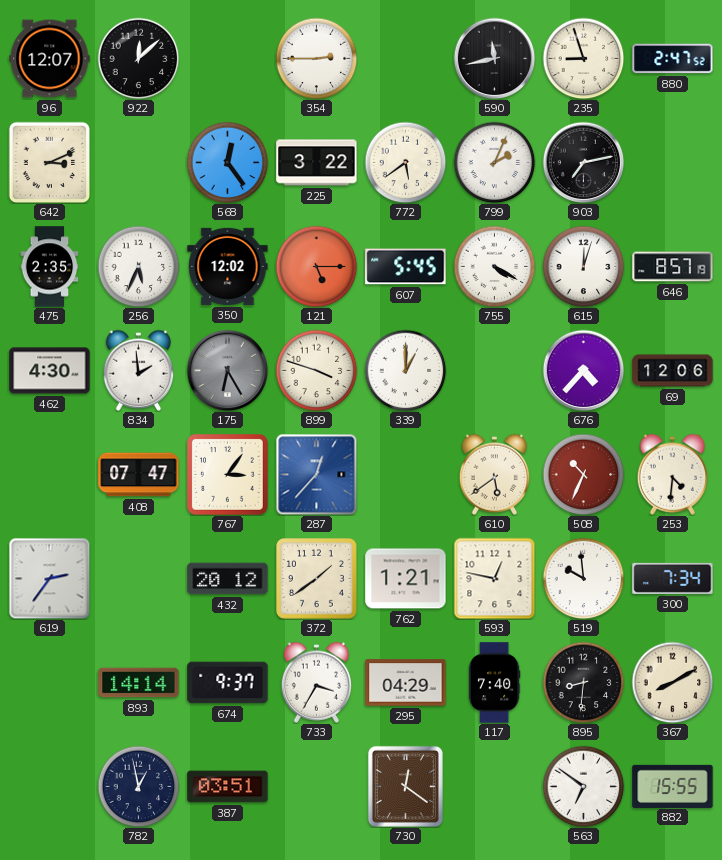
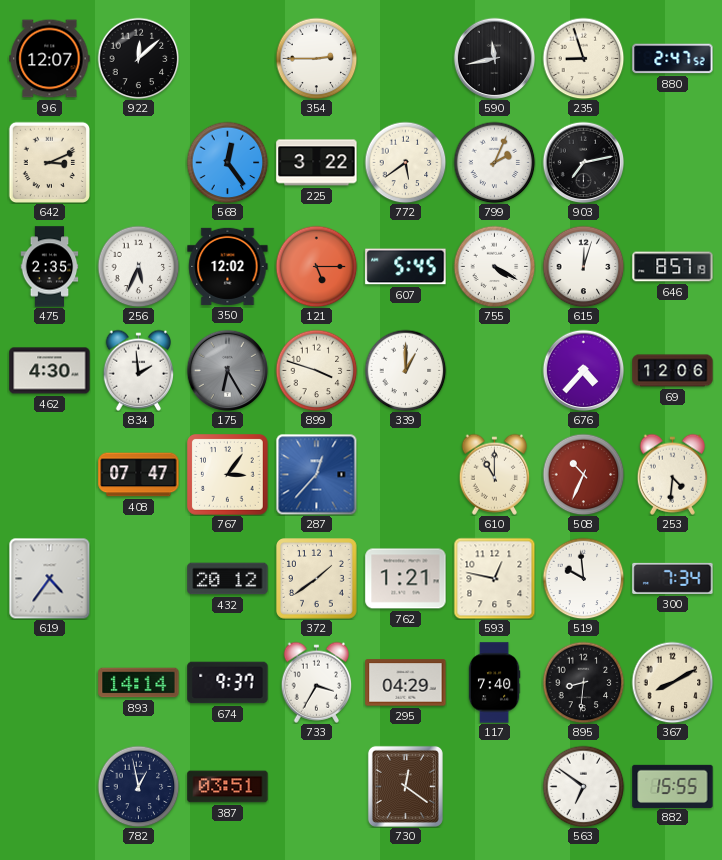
610: 5:39 -> 11:00
619: 2:36 -> 4:36
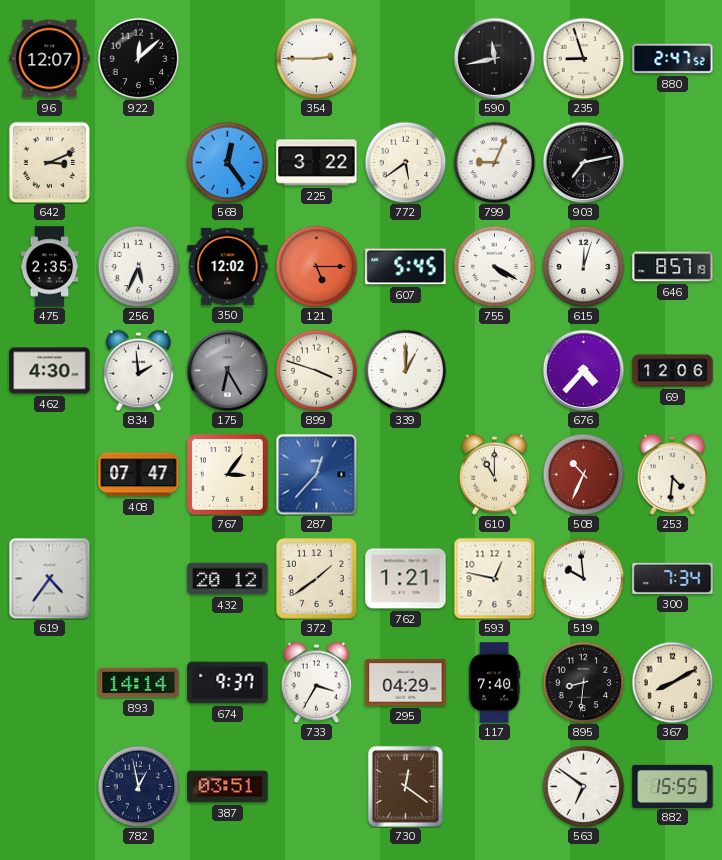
799: 2:04 -> 9:04
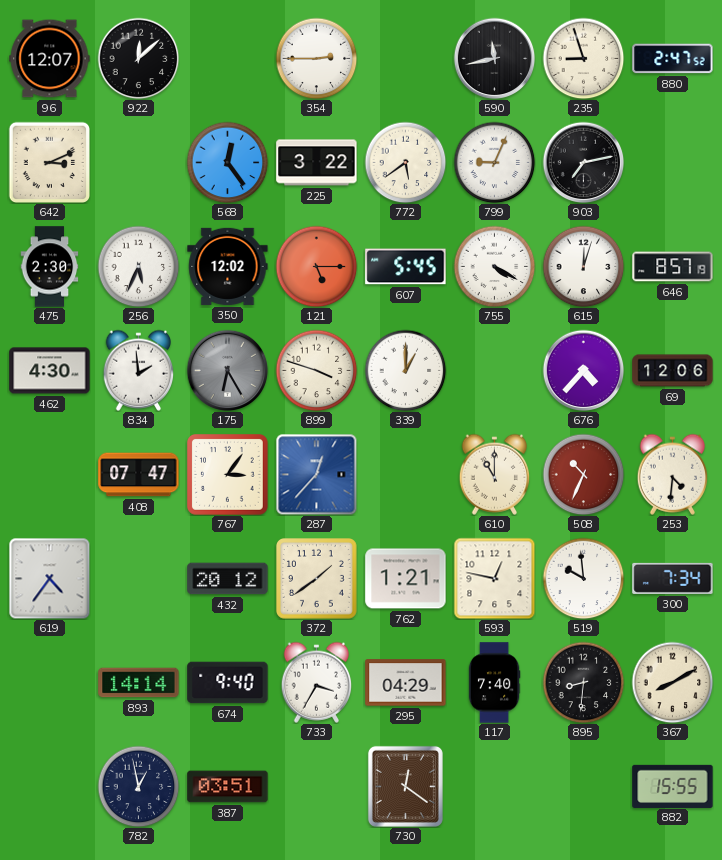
475: 2:35 -> 2:30
674: 9:37 -> 9:40
563: 6:51 -> none
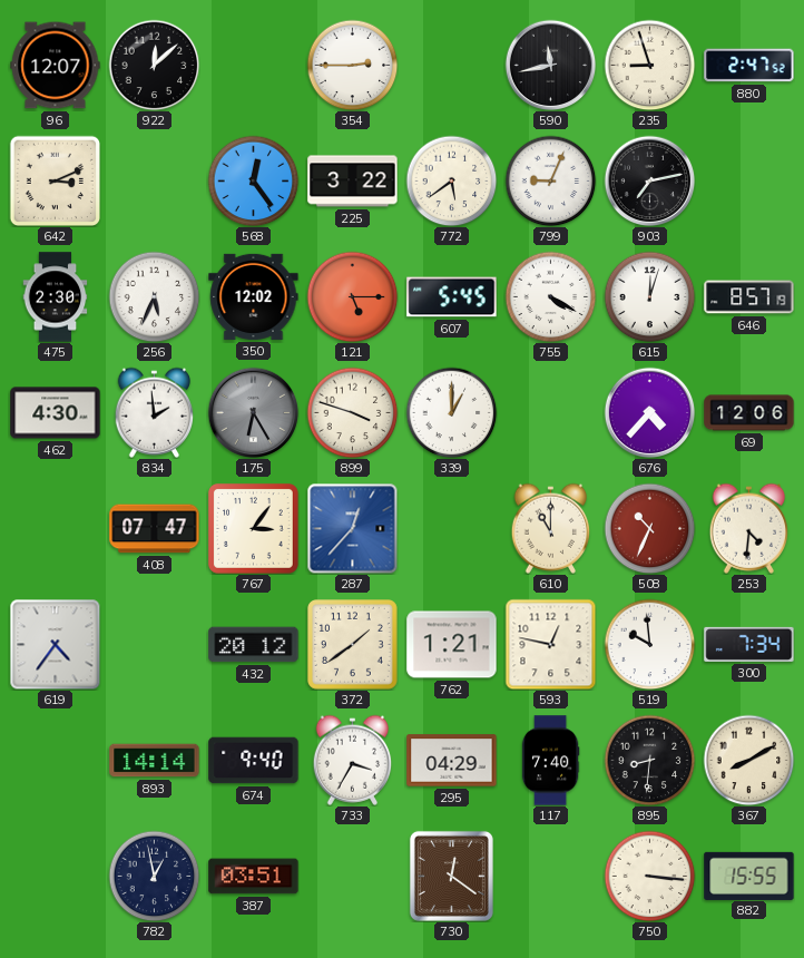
750: none -> 3:16
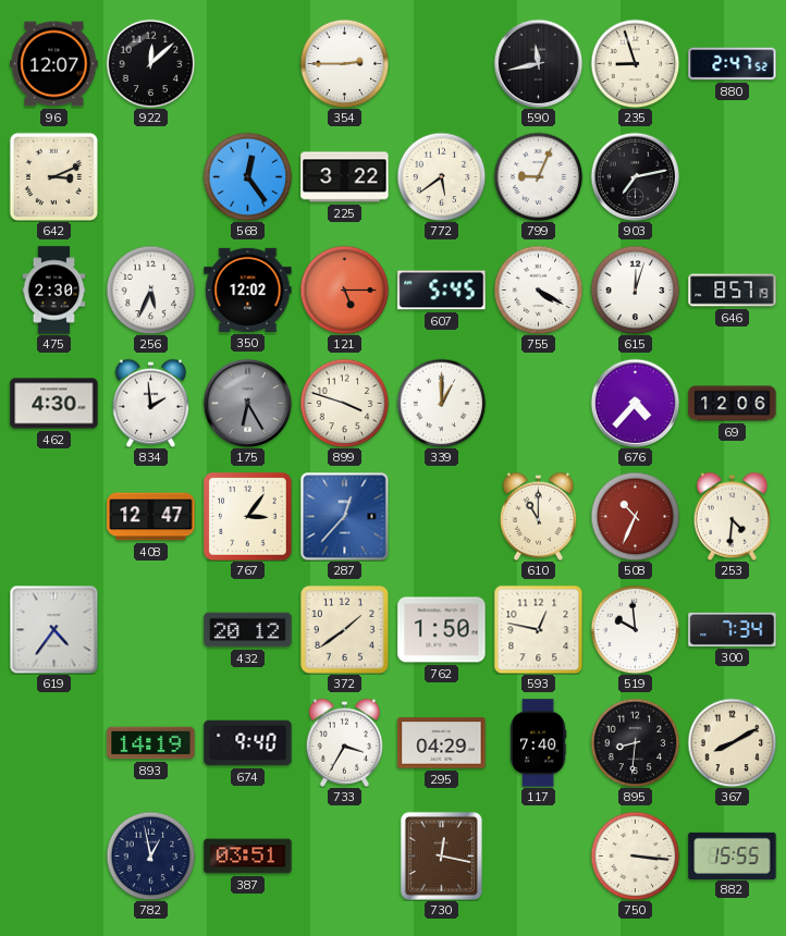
408: 07:47 -> 12:47
762: 1:21 -> 1:50
893: 14:14 -> 14:19
730: 12:21 -> 12:17
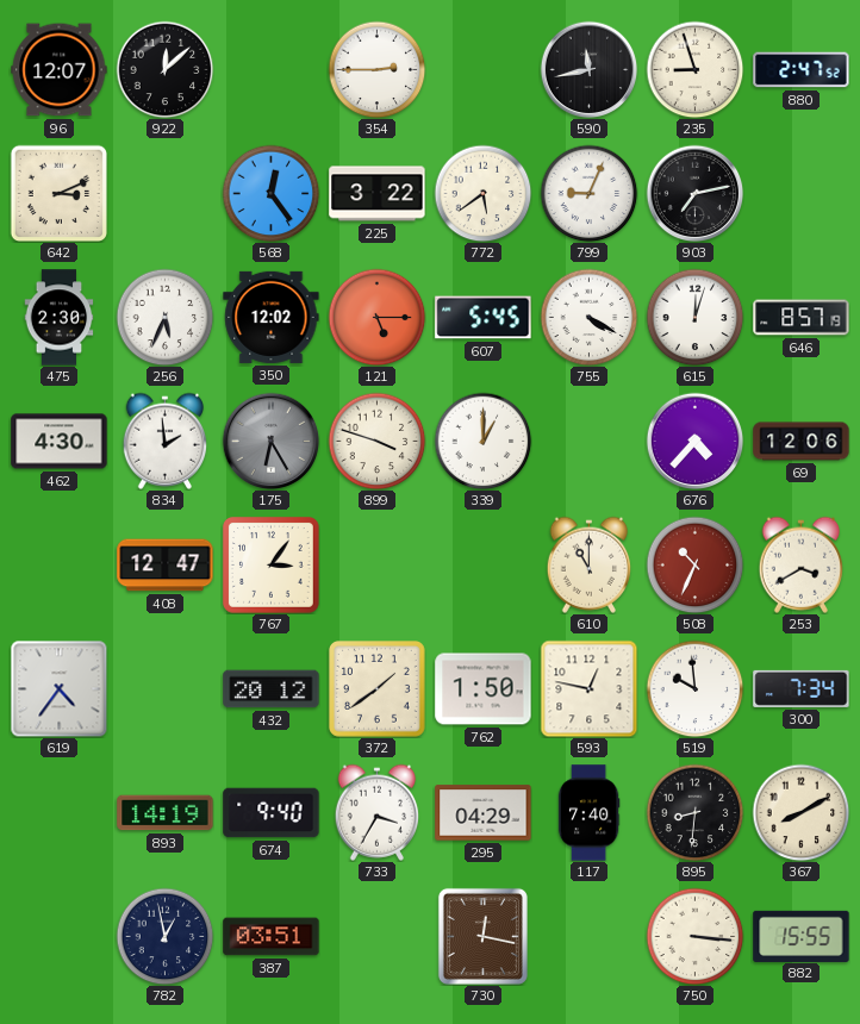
287: 12:37 -> none
253: 4:31 -> 3:40
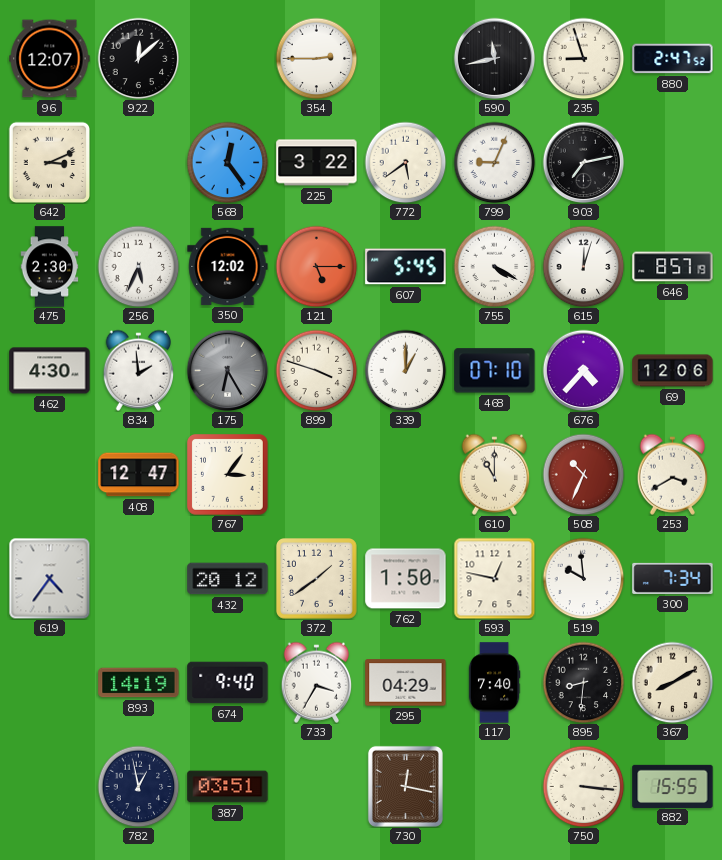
468: none -> 07:10
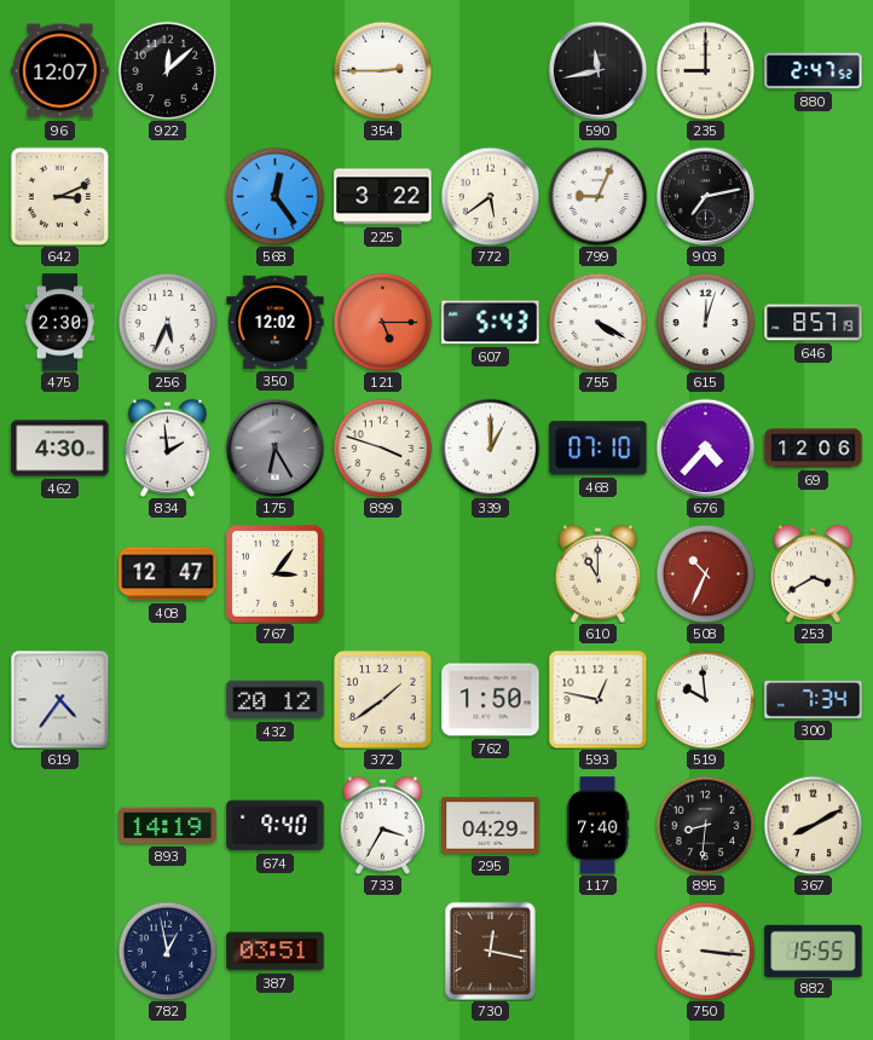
235: 8:57 -> 9:00
607: 5:45 -> 5:43
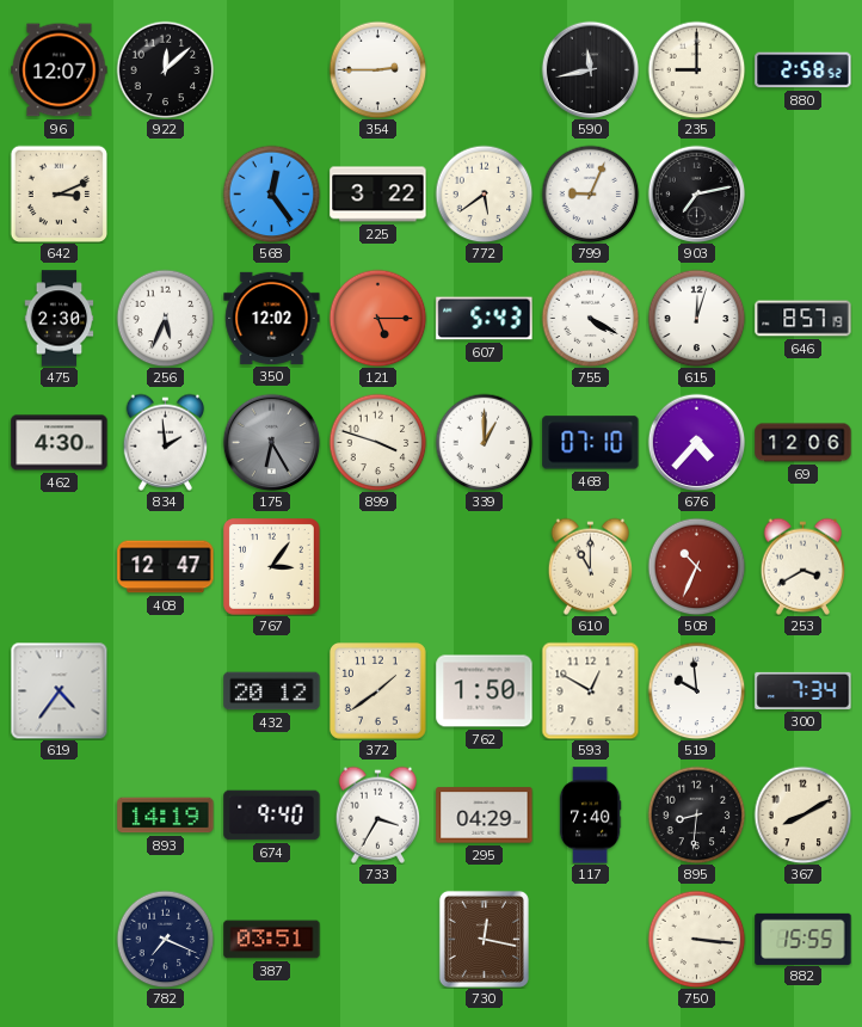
880: 2:47 -> 2:58
593: 12:47 -> 12:50
782: 12:58 -> 7:19
